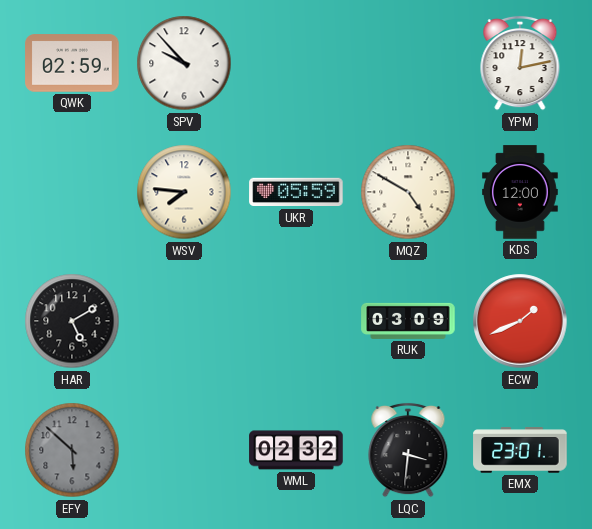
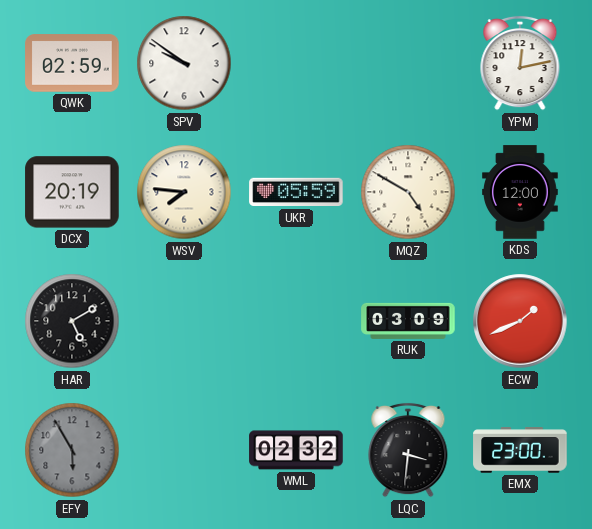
SPV: 9:53 -> 9:51
DCX: none -> 20:19
EFY: 5:52 -> 5:55
EMX: 23:01 -> 23:00
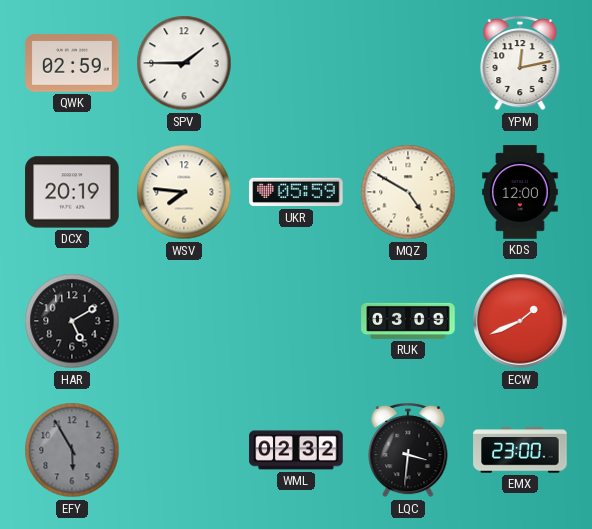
SPV: 9:51 -> 1:45
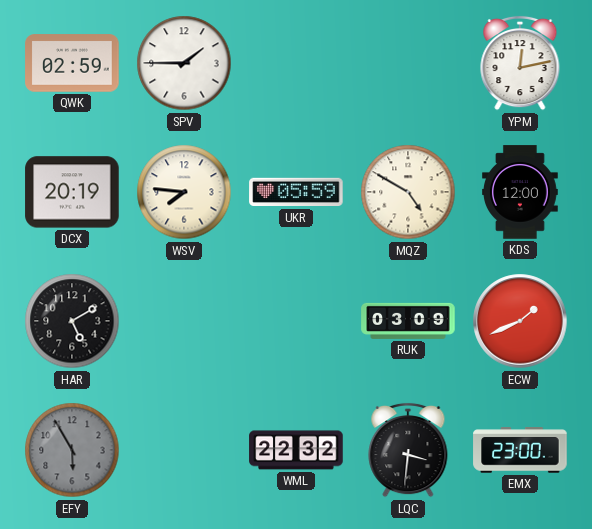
WML: 02:32 -> 22:32
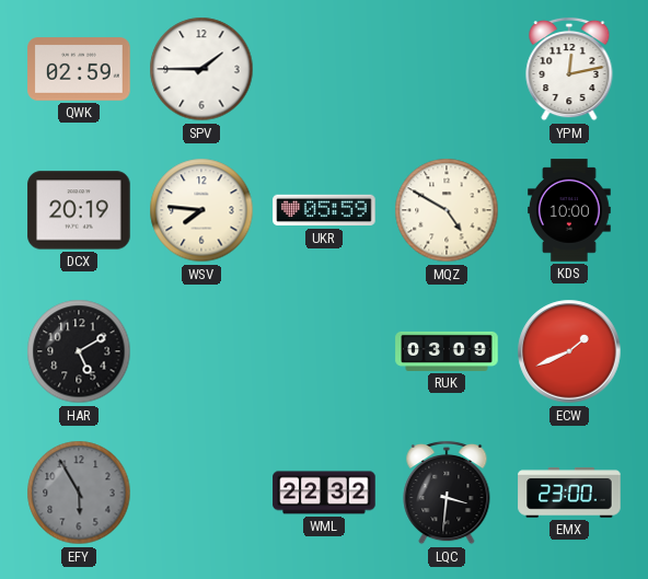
KDS: 12:00 -> 10:00
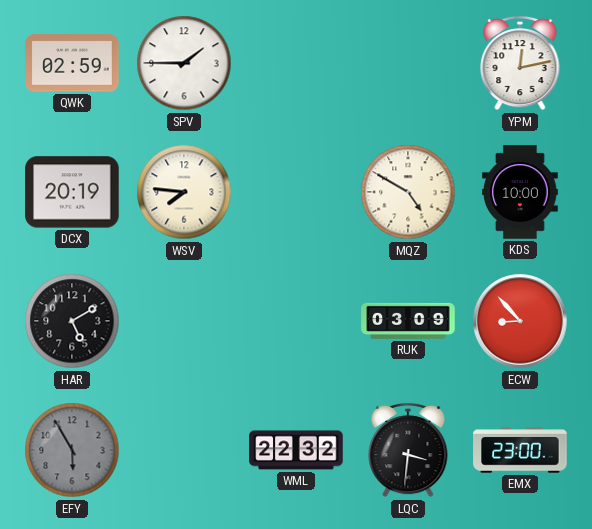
UKR: 05:59 -> none
ECW: 1:41 -> 8:53
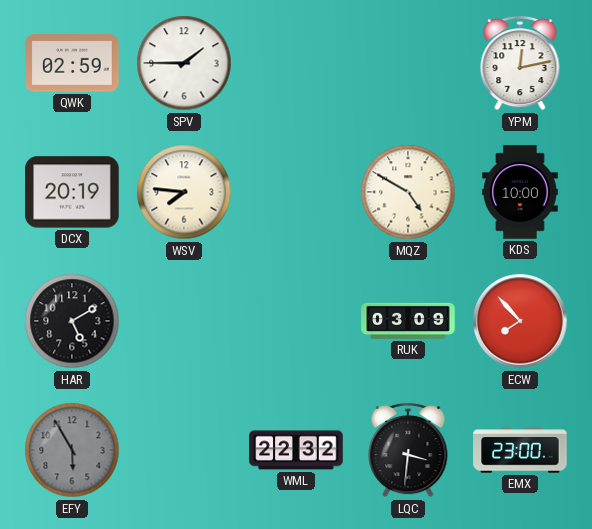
ECW: 8:53 -> 7:53
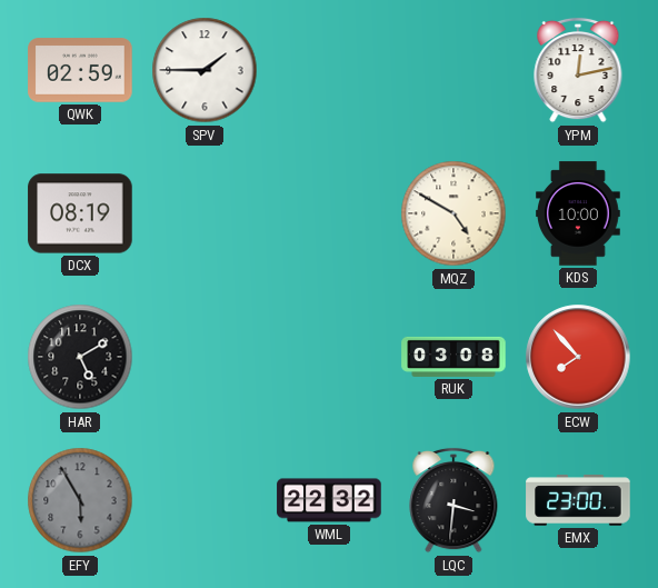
DCX: 20:19 -> 08:19
WSV: 7:46 -> none
RUK: 03:09 -> 03:08
